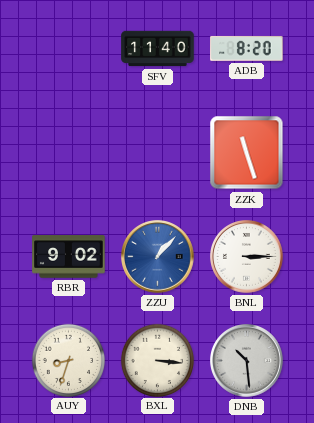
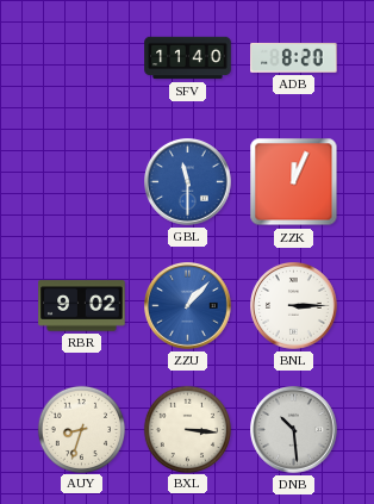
GBL: none -> 11:30
ZZK: 11:27 -> 12:04
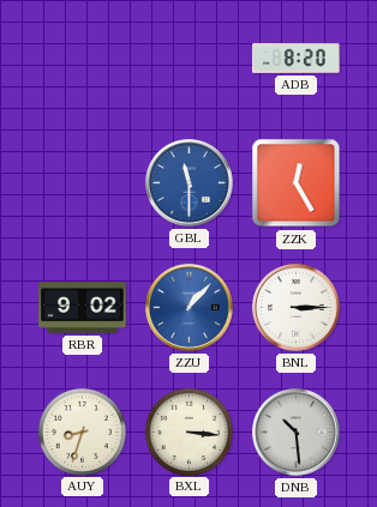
SFV: 11:40 -> none
ZZK: 12:04 -> 12:25
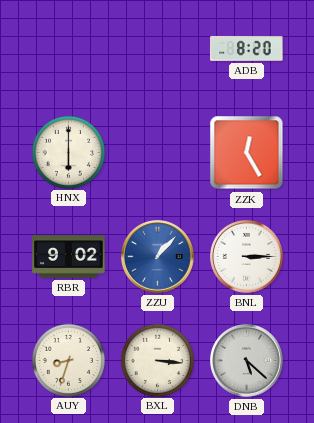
HNX: none -> 6:00
GBL: 11:30 -> none
DNB: 10:29 -> 5:22
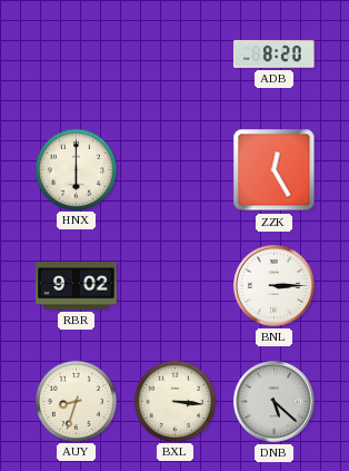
ZZU: 1:07 -> none
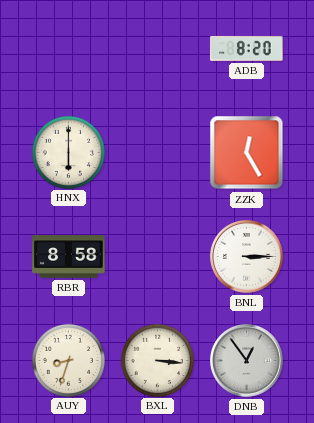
RBR: 9:02 -> 8:58
DNB: 5:22 -> 12:54
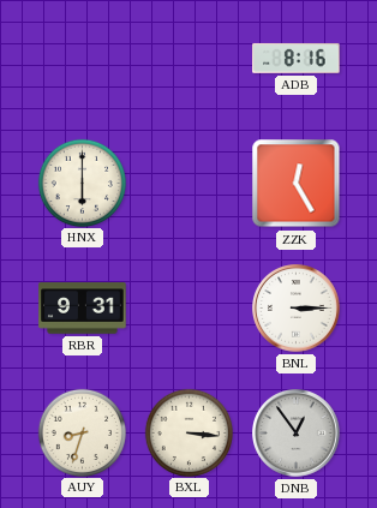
ADB: 8:20 -> 8:16
RBR: 8:58 -> 9:31
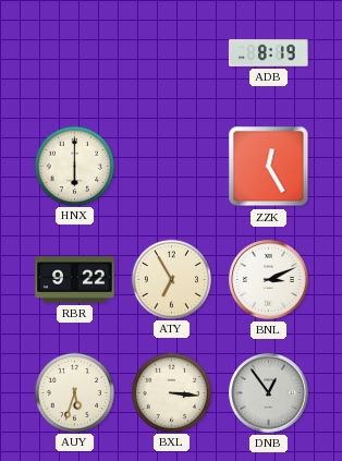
ADB: 8:16 -> 8:19
RBR: 9:31 -> 9:22
ATY: none -> 6:55
BNL: 3:15 -> 3:11
AUY: 8:33 -> 5:33
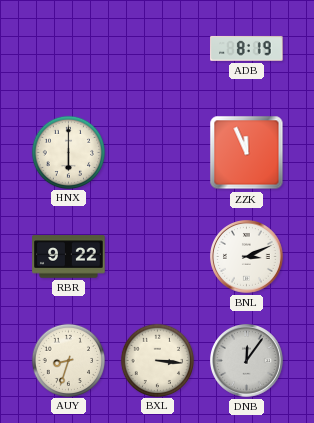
ZZK: 12:25 -> 11:56
ATY: 6:55 -> none
AUY: 5:33 -> 8:33
DNB: 12:54 -> 12:06
